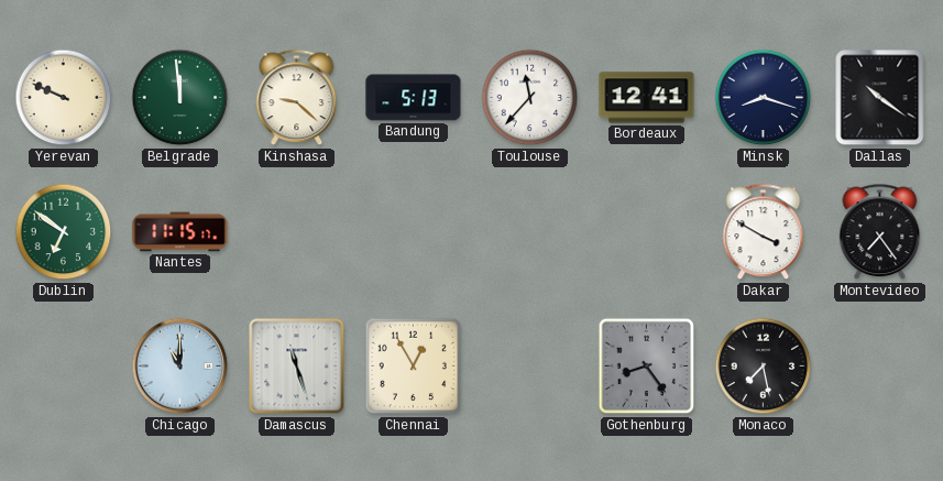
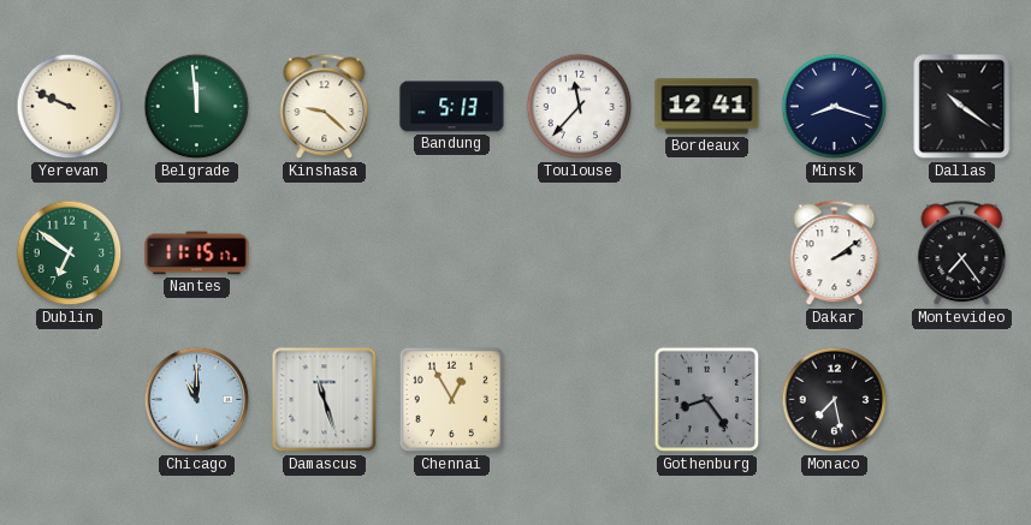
Dakar: 3:50 -> 2:09
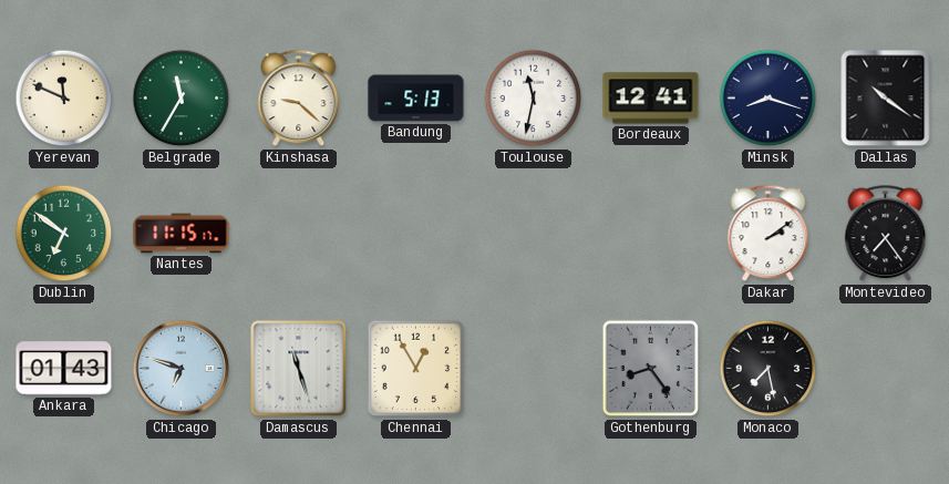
Yerevan: 9:49 -> 11:49
Belgrade: 11:59 -> 11:35
Toulouse: 11:37 -> 11:32
Ankara: none -> 01:43
Chicago: 11:00 -> 6:48
